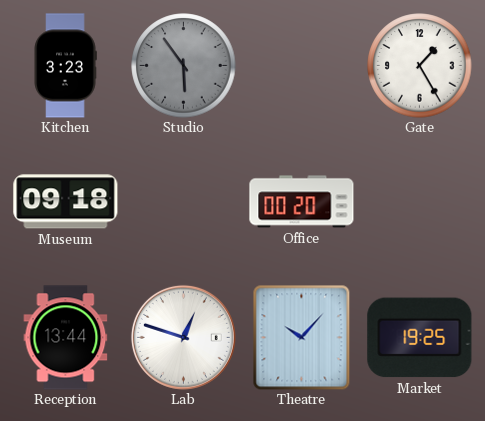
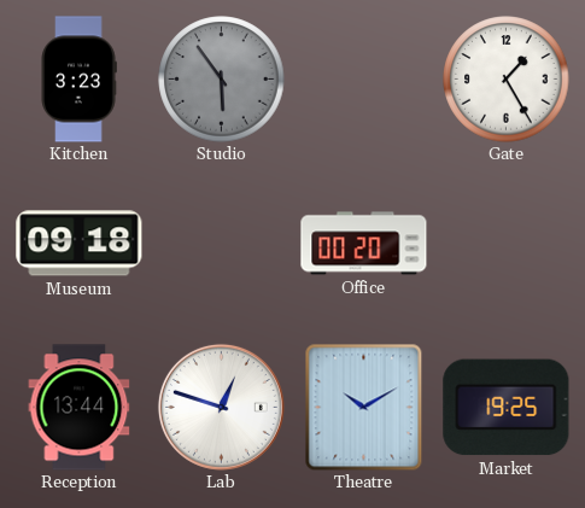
Theatre: 10:07 -> 10:10
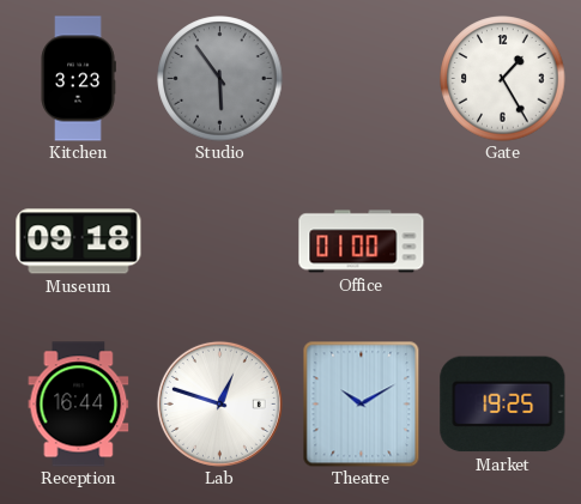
Office: 00:20 -> 01:00
Reception: 13:44 -> 16:44
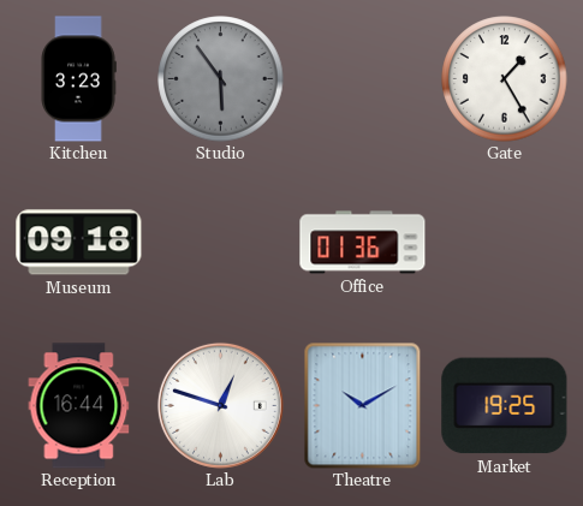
Office: 01:00 -> 01:36
